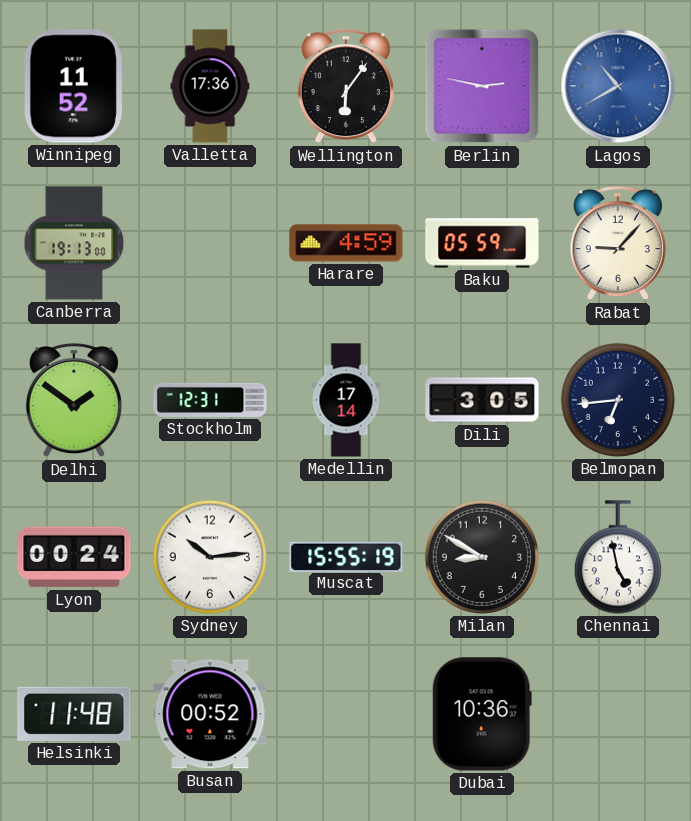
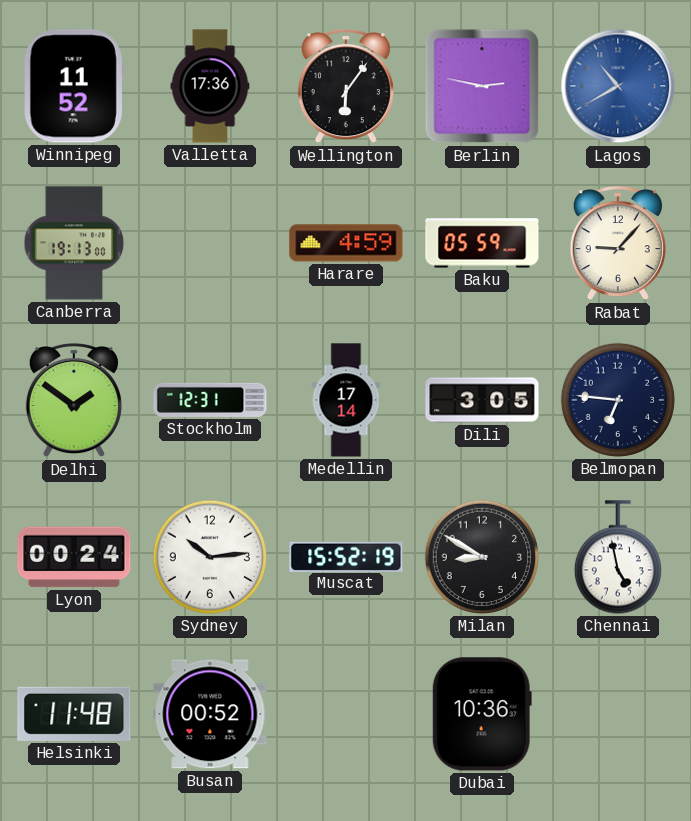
Belmopan: 6:44 -> 6:46
Muscat: 15:55 -> 15:52
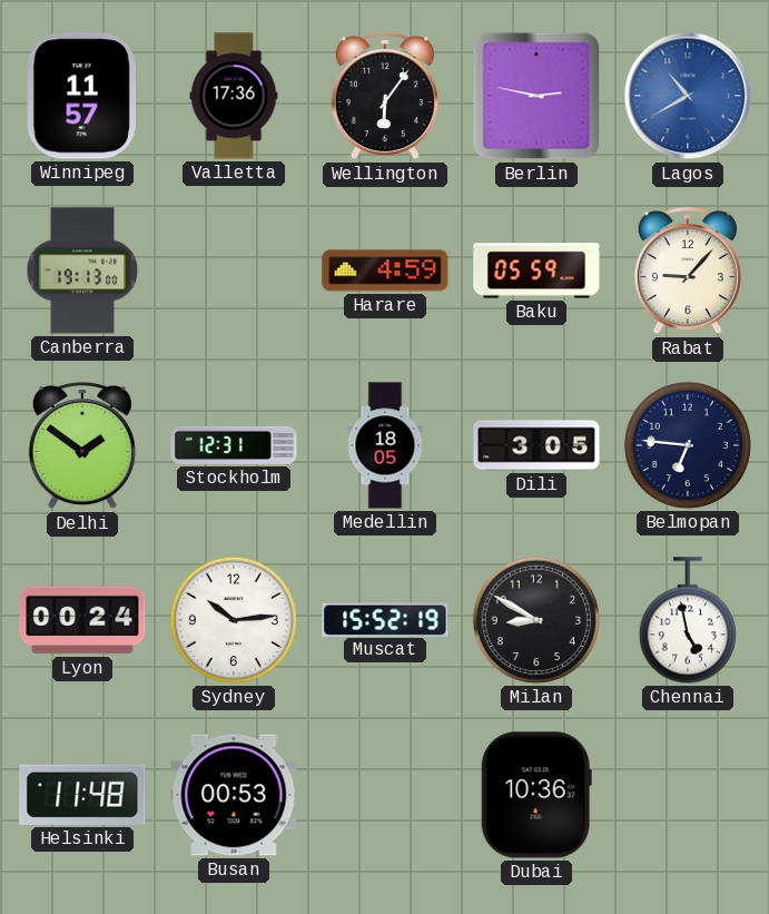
Winnipeg: 11:52 -> 11:57
Medellin: 17:14 -> 18:05
Busan: 00:52 -> 00:53
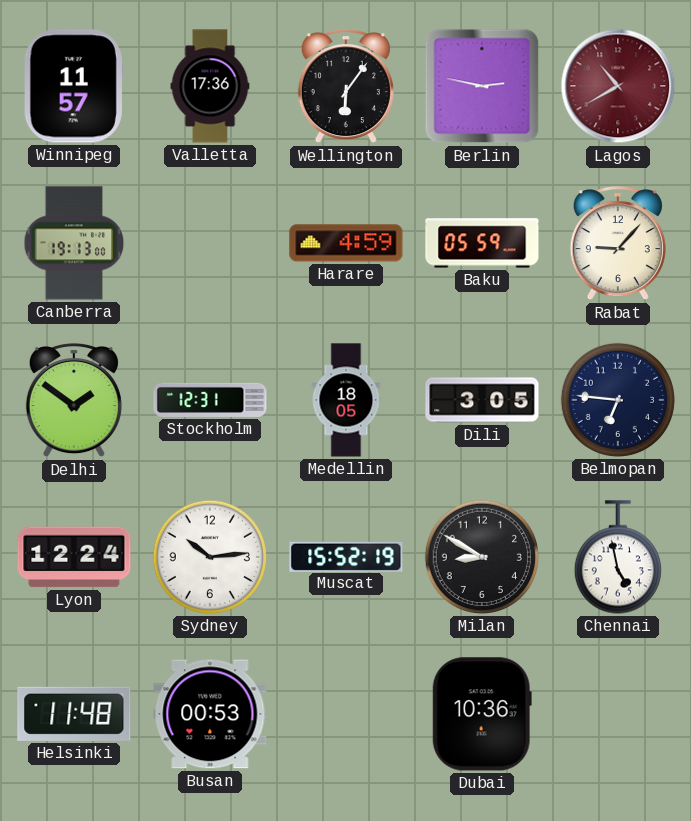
Lagos dial: blue -> burgundy
Lyon: 00:24 -> 12:24
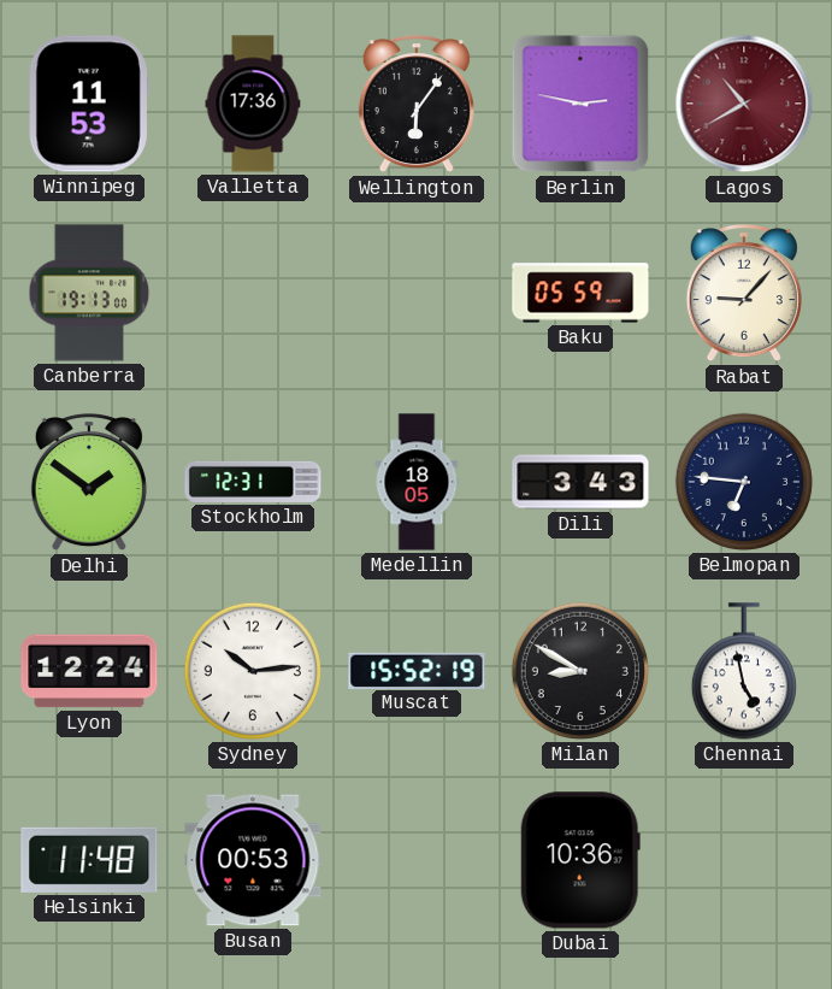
Winnipeg: 11:57 -> 11:53
Harare: 4:59 -> none
Dili: 3:05 -> 3:43
